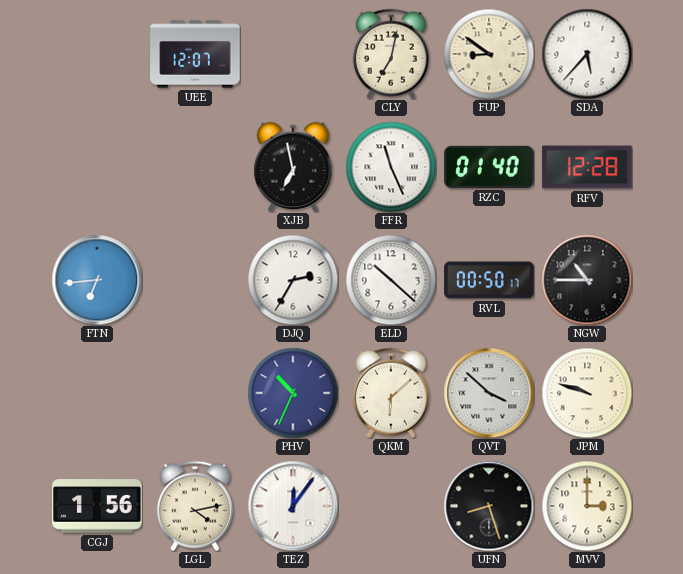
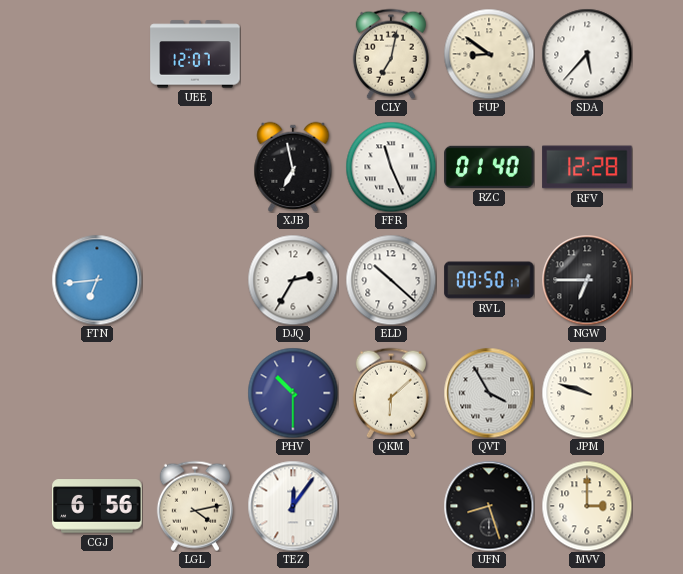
NGW: 10:45 -> 6:45
PHV: 10:34 -> 10:30
QVT: 3:52 -> 3:55
CGJ: 1:56 -> 6:56
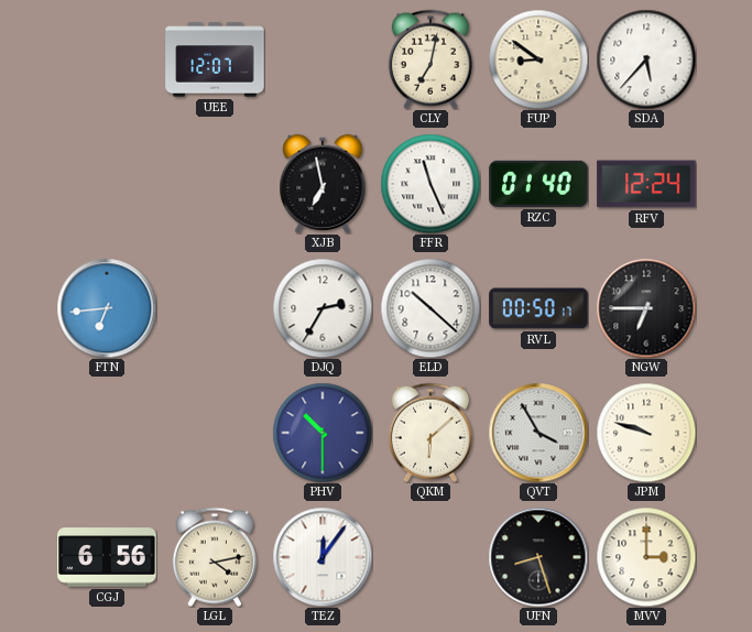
RFV: 12:28 -> 12:24
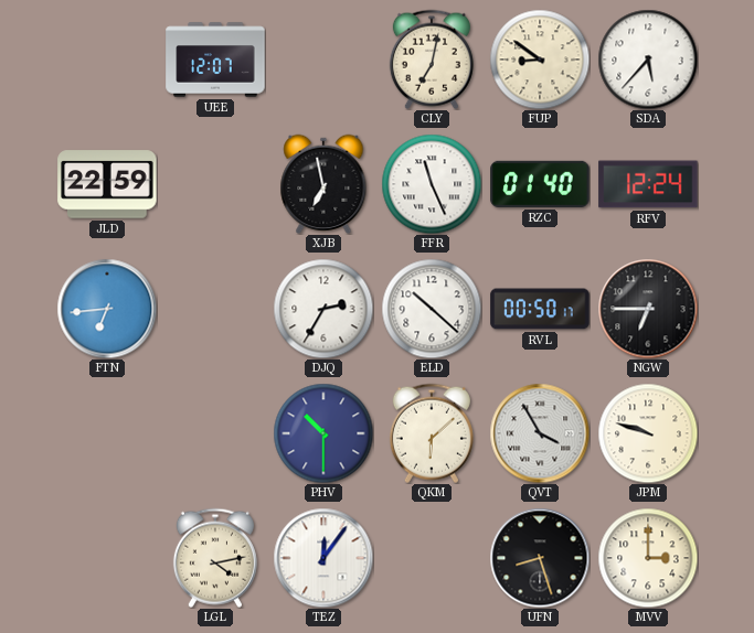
JLD: none -> 22:59
CGJ: 6:56 -> none
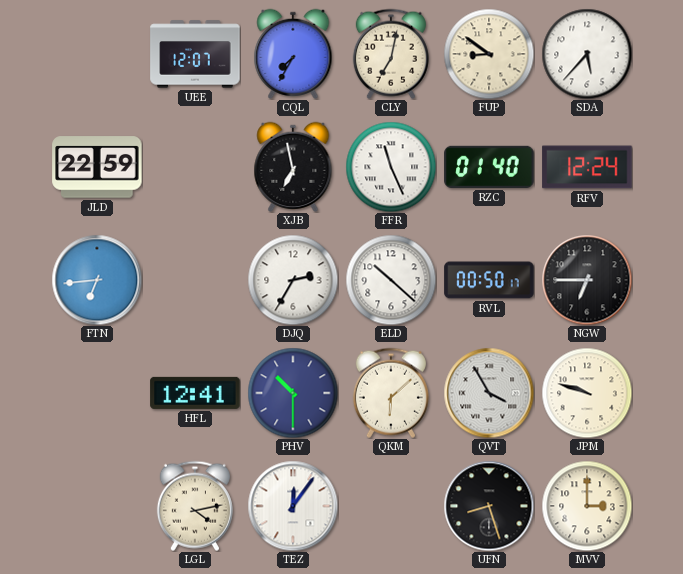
CQL: none -> 7:35
HFL: none -> 12:41
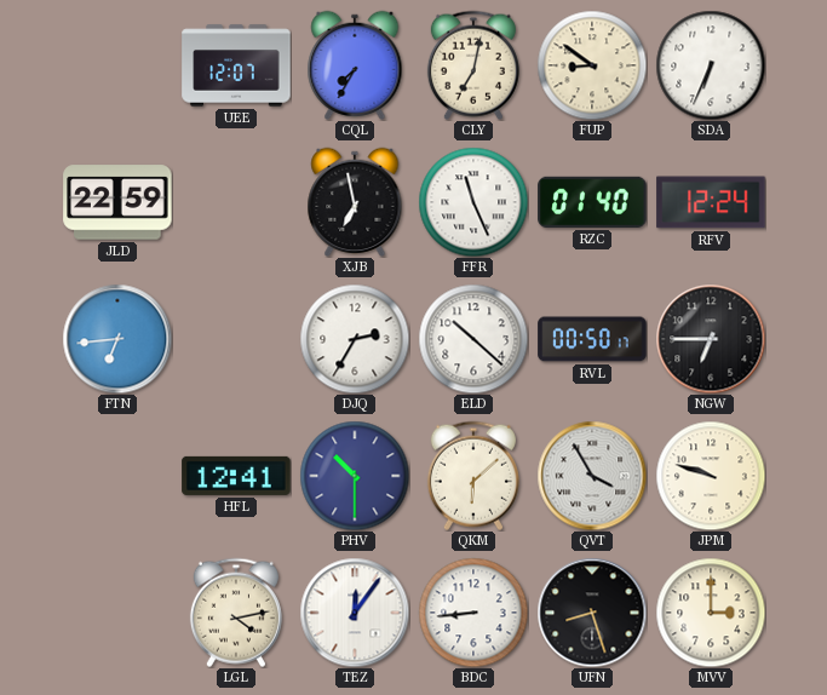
SDA: 5:37 -> 6:34
BDC: none -> 8:44
